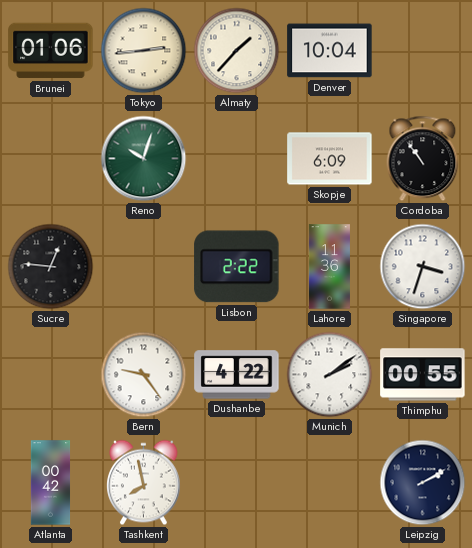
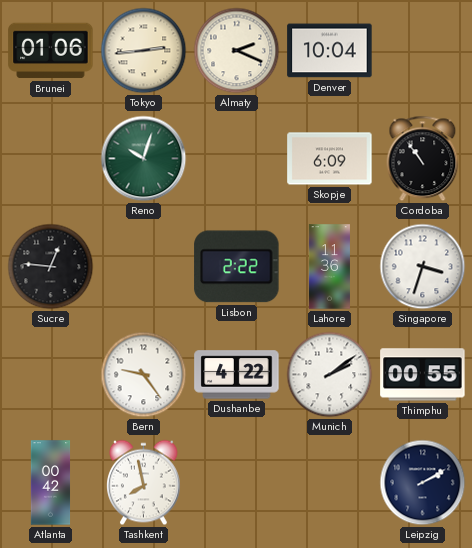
Almaty: 1:37 -> 2:19
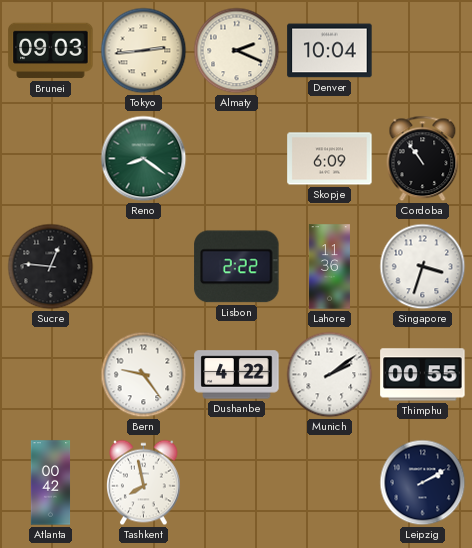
Brunei: 01:06 -> 09:03
Reno: 10:03 -> 8:21
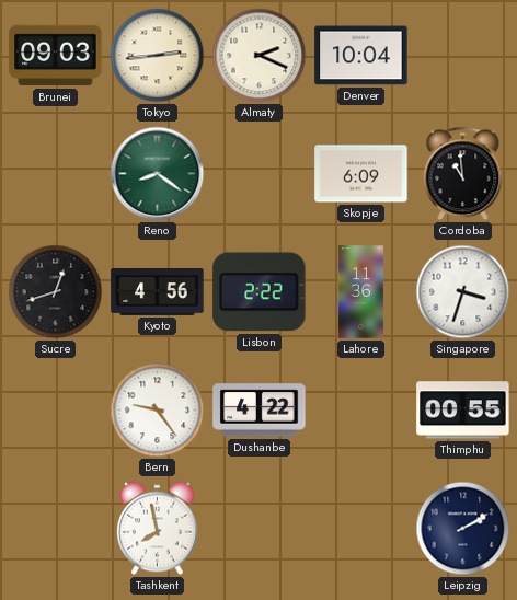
Cordoba: 10:54 -> 10:59
Sucre: 12:46 -> 12:42
Kyoto: none -> 4:56
Munich: 2:09 -> none
Atlanta: 00:42 -> none
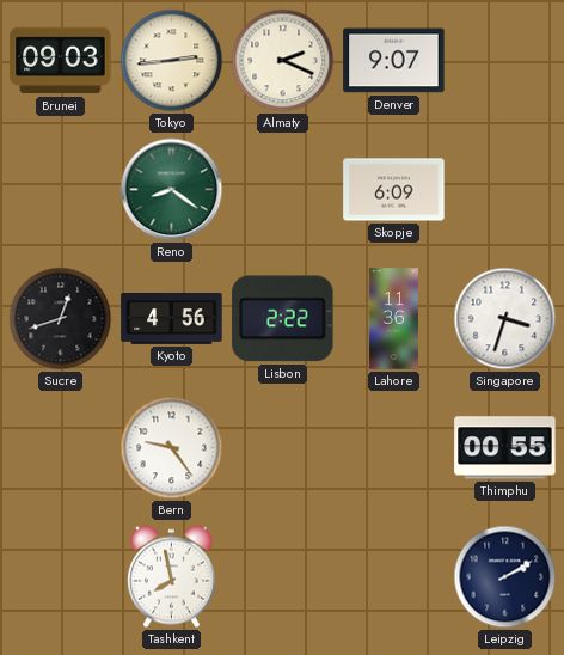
Denver: 10:04 -> 9:07
Cordoba: 10:59 -> none
Dushanbe: 4:22 -> none
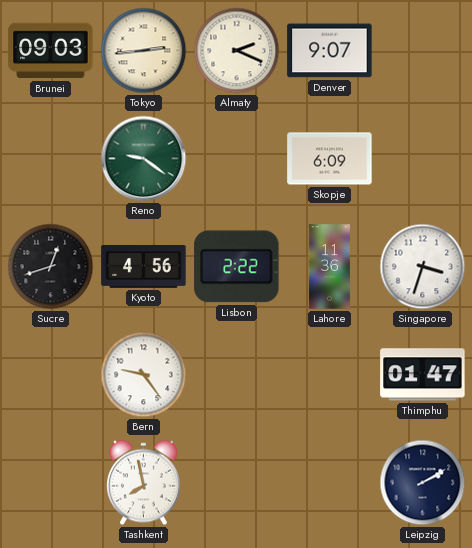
Reno: 8:21 -> 9:21
Thimphu: 00:55 -> 01:47
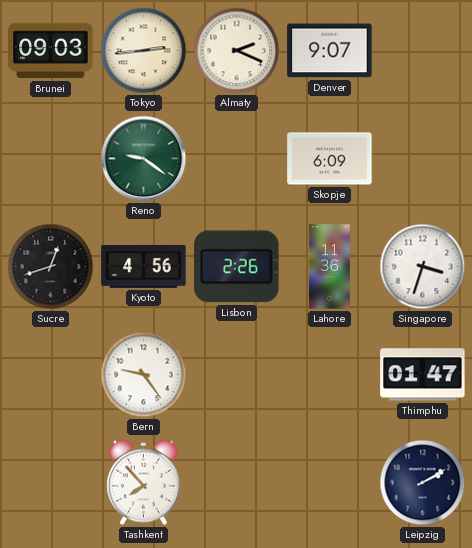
Lisbon: 2:22 -> 2:26
Tashkent: 7:58 -> 7:53
